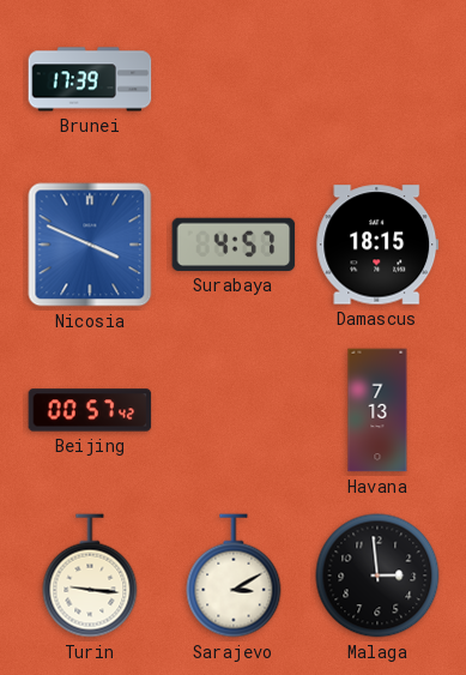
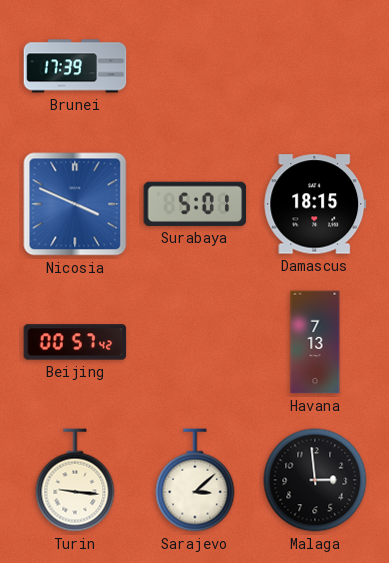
Surabaya: 4:57 -> 5:01
Sarajevo: 3:10 -> 3:08
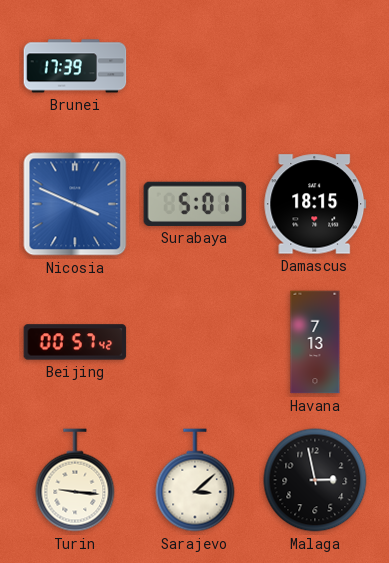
Malaga: 2:59 -> 2:58
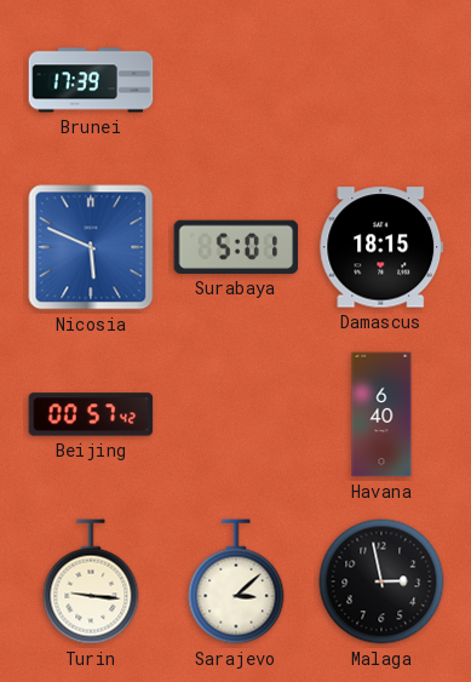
Nicosia: 3:49 -> 5:49
Havana: 7:13 -> 6:40
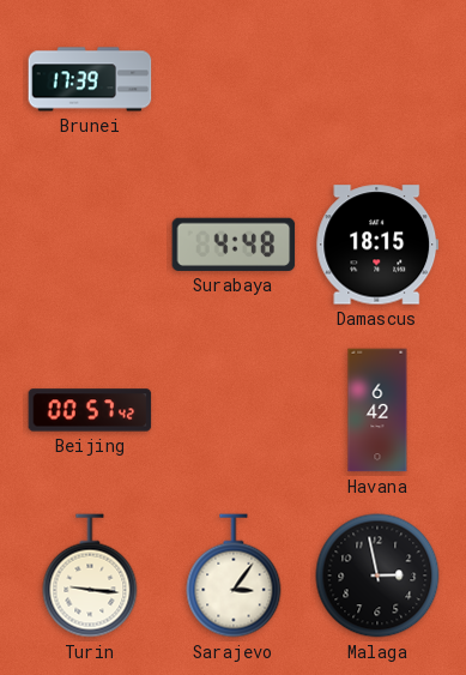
Nicosia: 5:49 -> none
Surabaya: 5:01 -> 4:48
Havana: 6:40 -> 6:42
Sarajevo: 3:08 -> 3:06
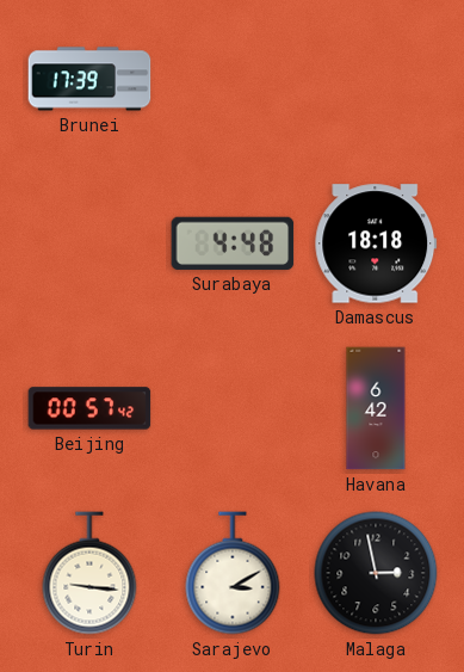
Damascus: 18:15 -> 18:18
Sarajevo: 3:06 -> 3:10
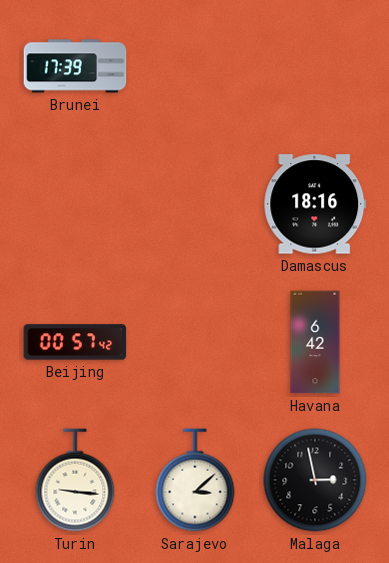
Surabaya: 4:48 -> none
Damascus: 18:18 -> 18:16
Sarajevo: 3:10 -> 3:08
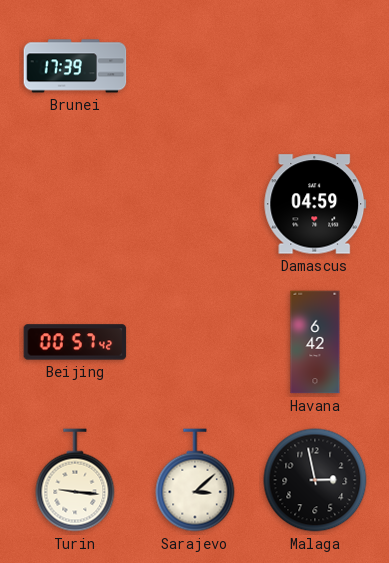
Damascus: 18:16 -> 04:59
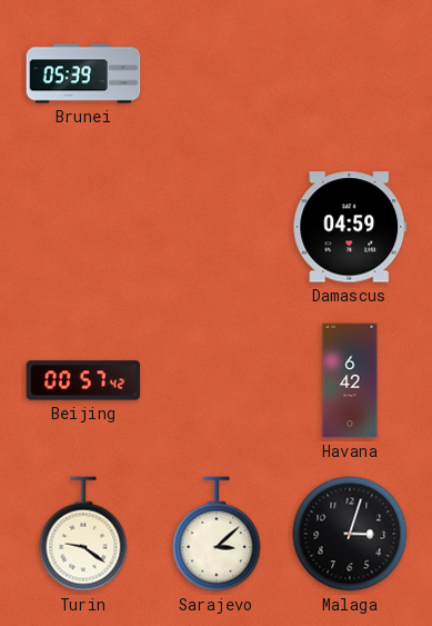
Brunei: 17:39 -> 05:39
Turin: 9:16 -> 9:21
Malaga: 2:58 -> 3:03
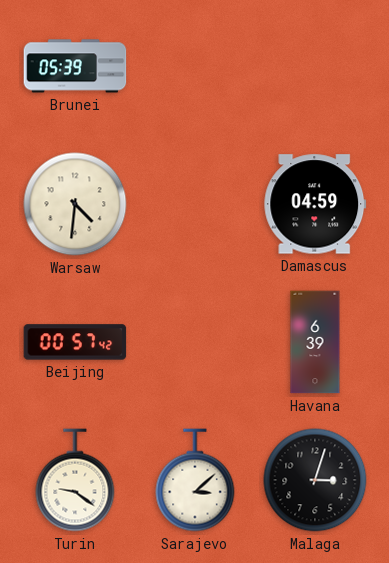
Warsaw: none -> 4:31
Havana: 6:42 -> 6:39
